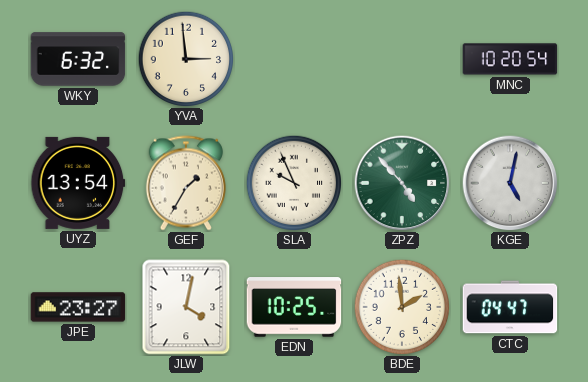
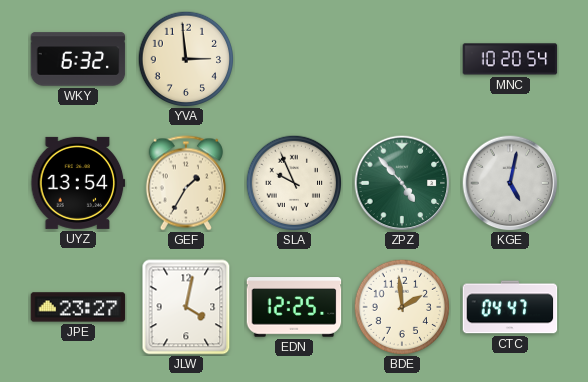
EDN: 10:25 -> 12:25
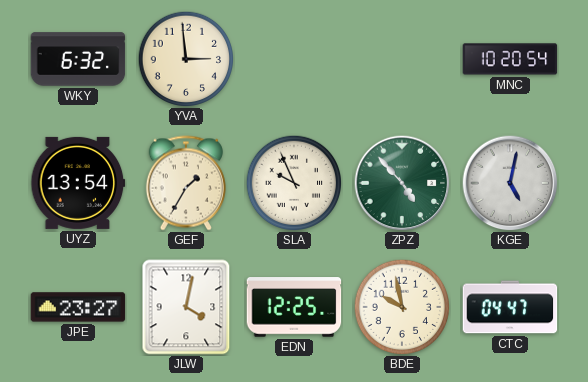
BDE: 1:59 -> 9:58
